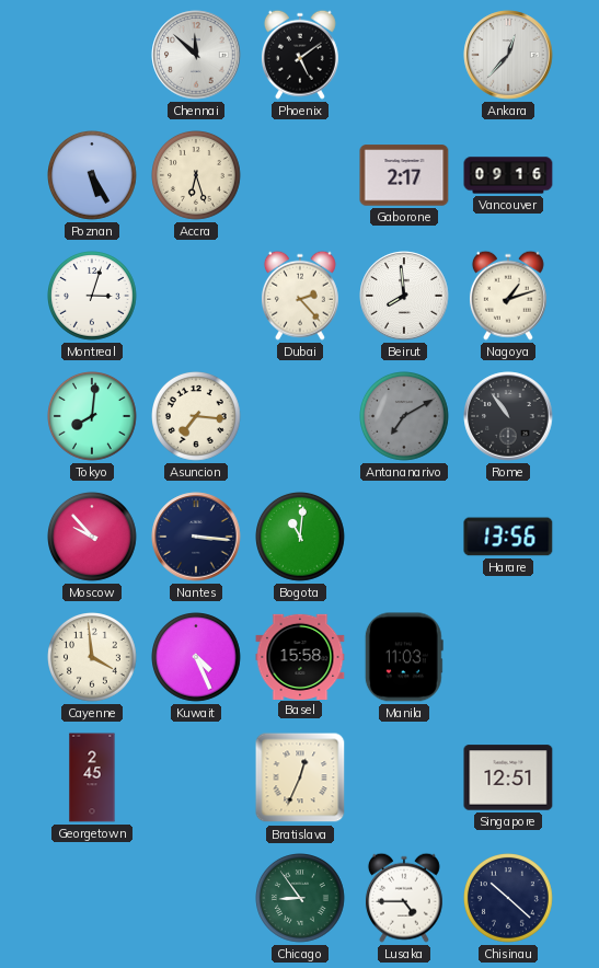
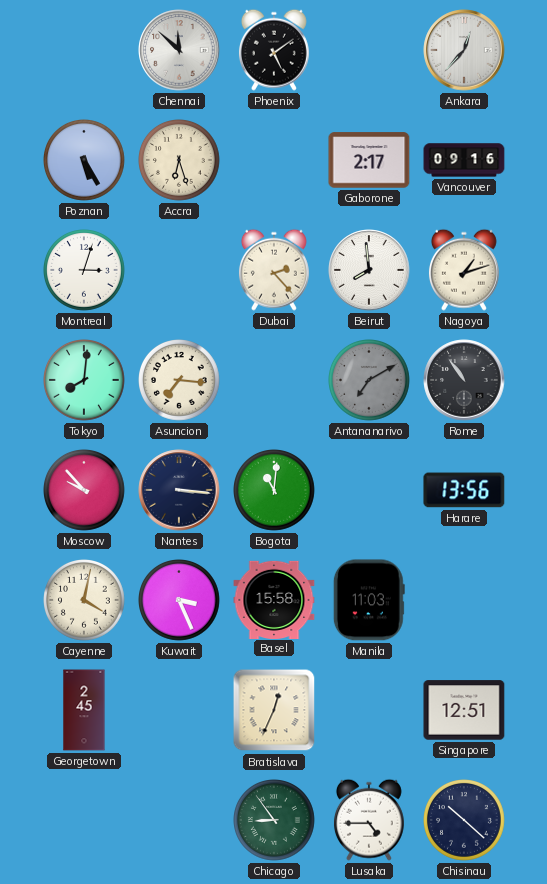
Cayenne: 3:59 -> 4:02
Kuwait: 4:26 -> 3:26
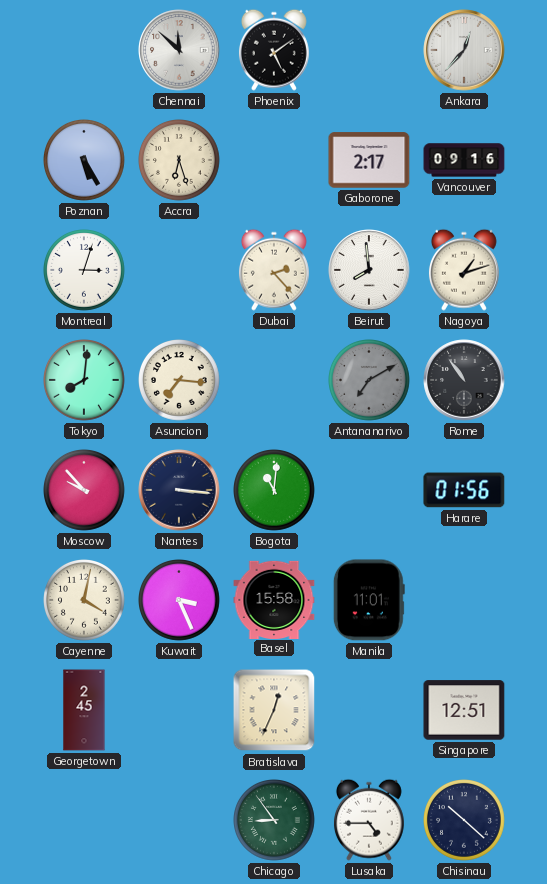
Harare: 13:56 -> 01:56
Manila: 11:03 -> 11:01
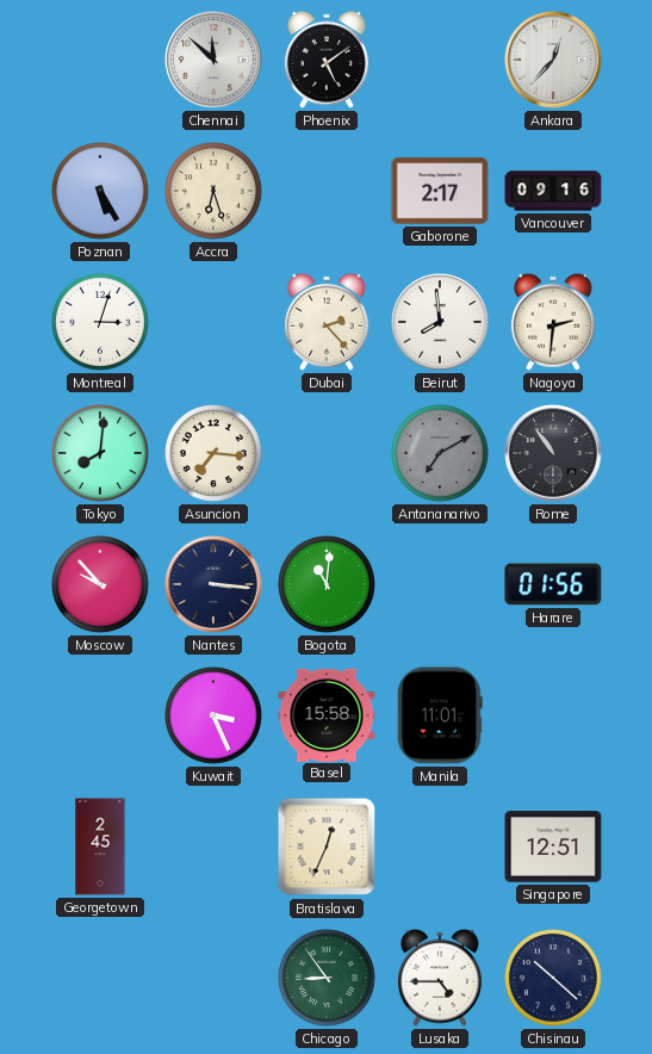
Nagoya: 1:12 -> 2:31
Cayenne: 4:02 -> none
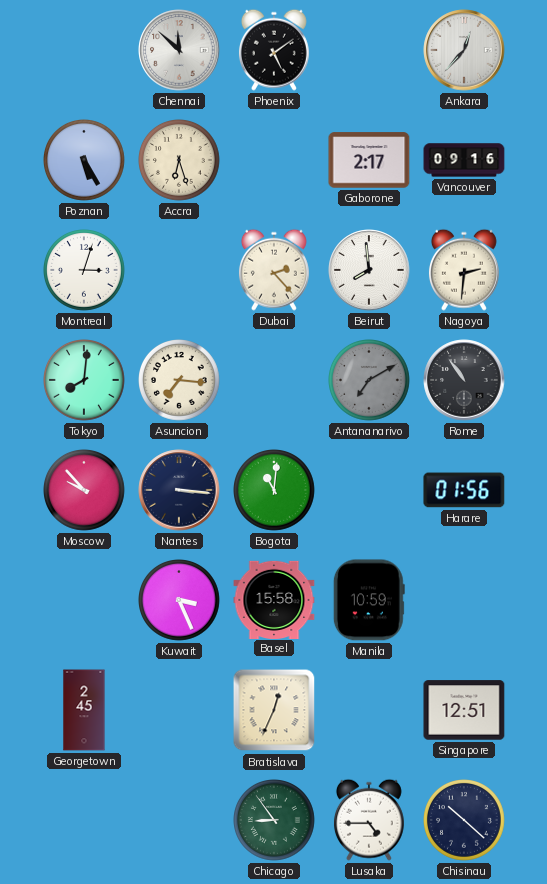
Manila: 11:01 -> 10:59
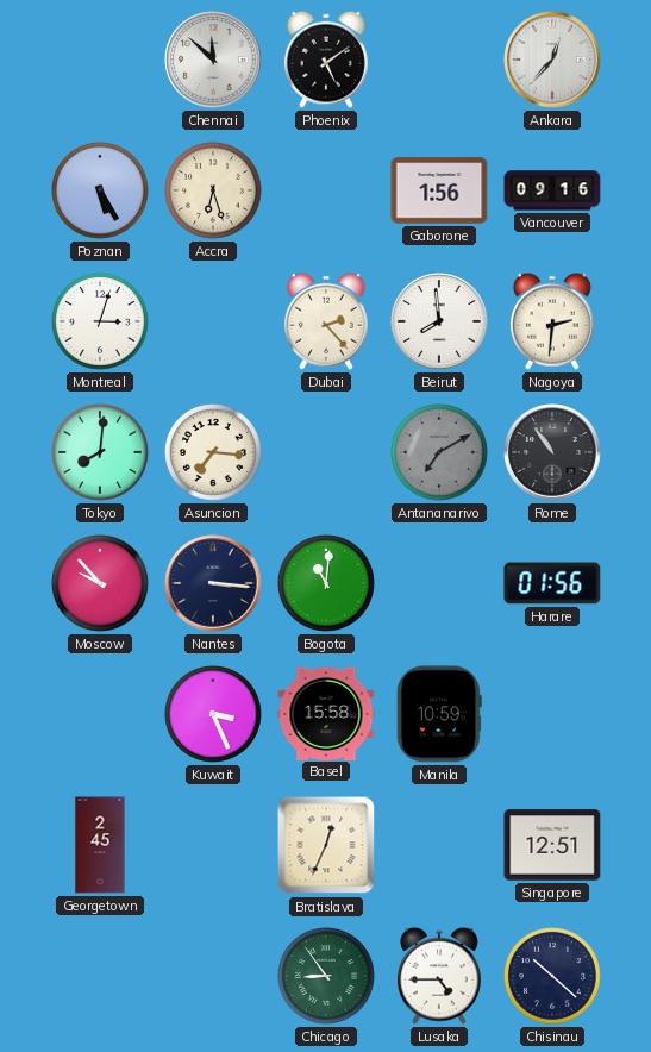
Gaborone: 2:17 -> 1:56
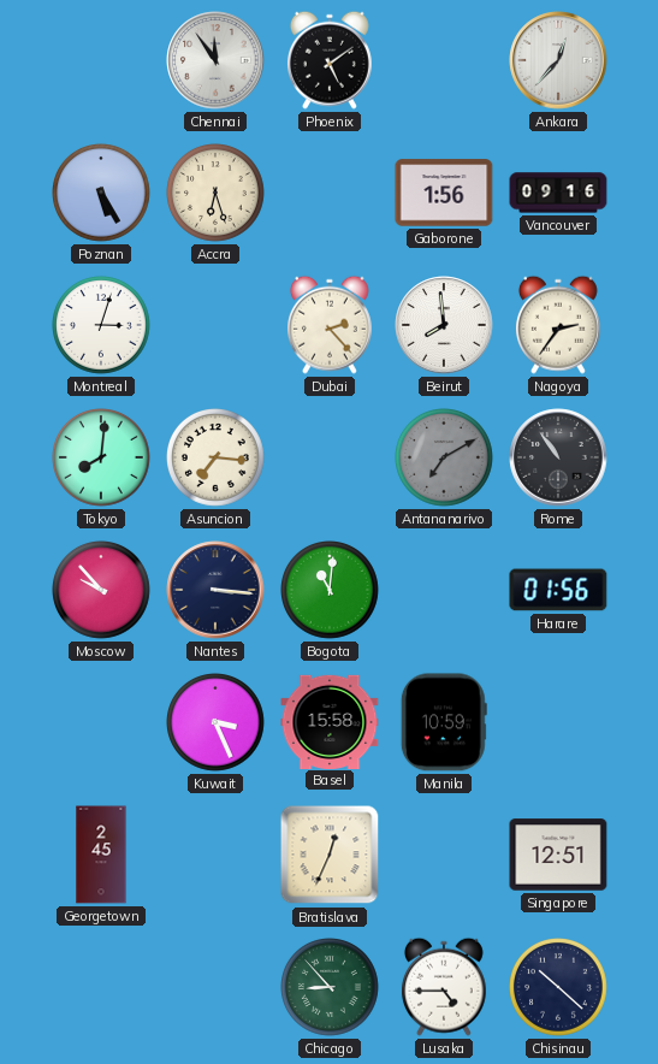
Chennai: 11:52 -> 11:54
Nagoya: 2:31 -> 2:36
Chicago: 8:54 -> 8:53
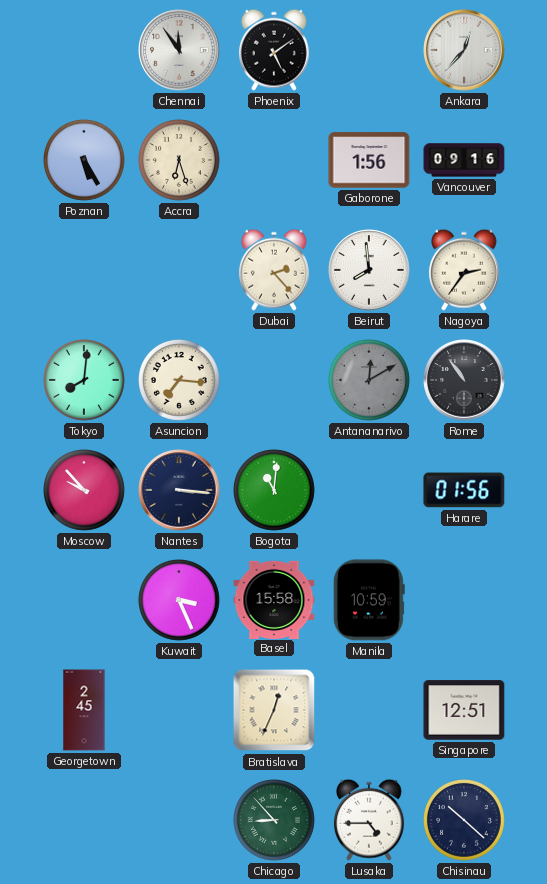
Montreal: 3:03 -> none
Antananarivo: 7:10 -> 12:10
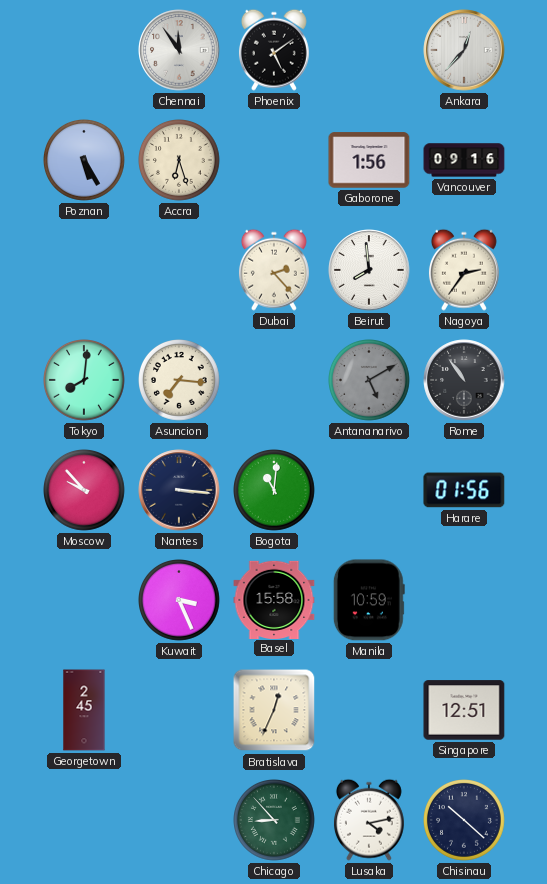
Antananarivo: 12:10 -> 5:10
Lusaka: 4:45 -> 4:13
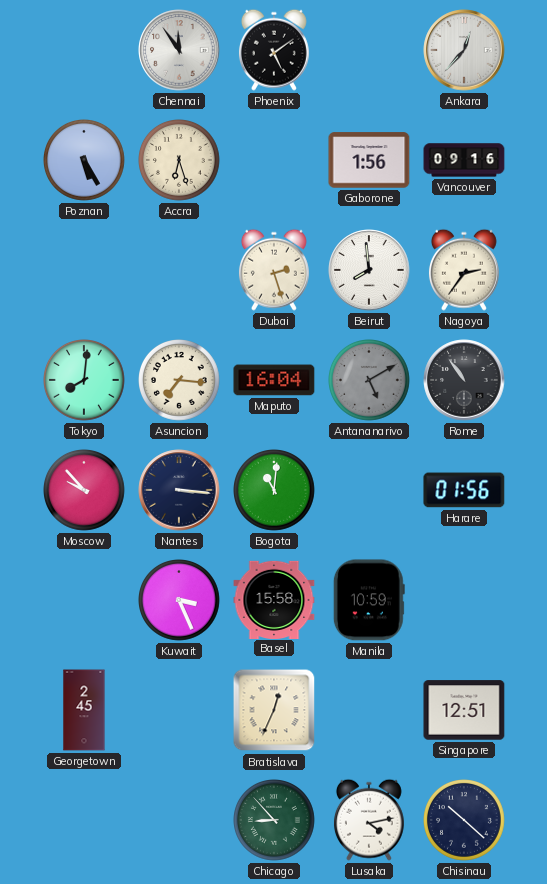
Dubai: 2:23 -> 2:27
Maputo: none -> 16:04
